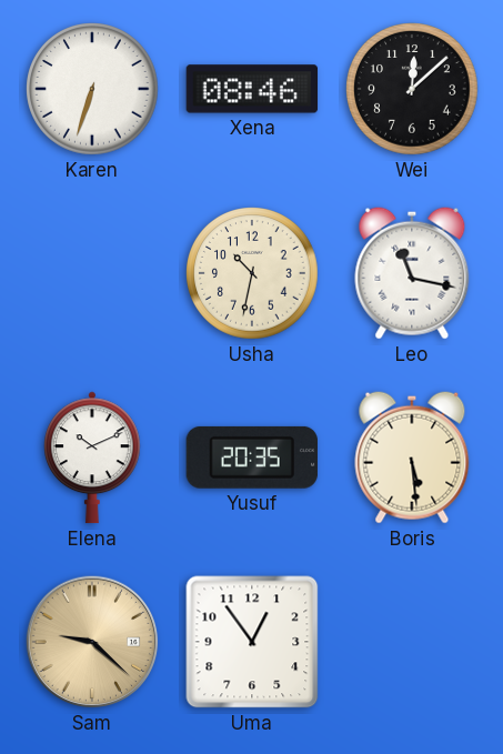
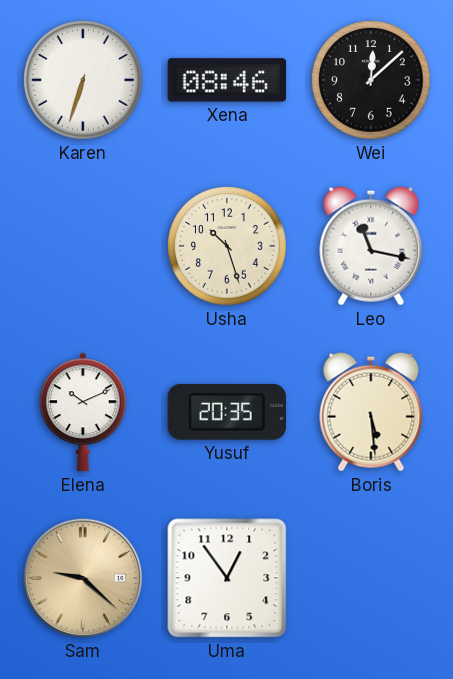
Usha: 10:32 -> 10:27
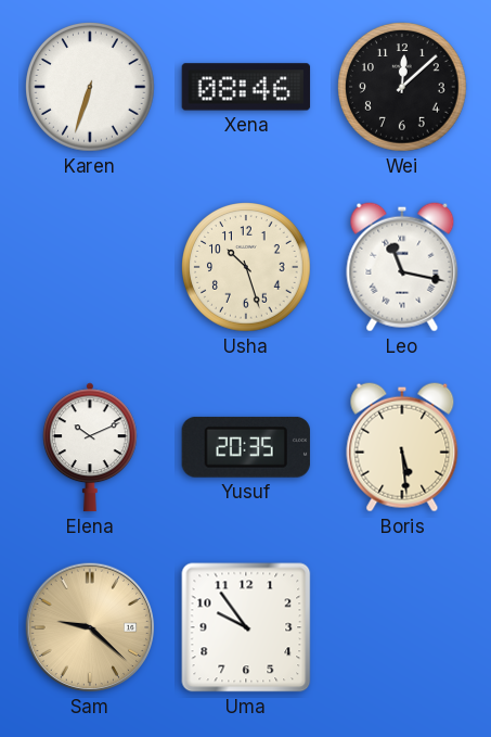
Uma: 12:54 -> 9:54
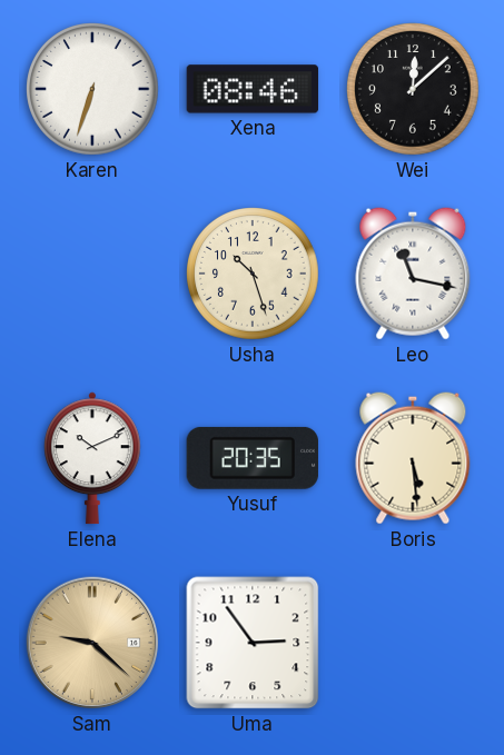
Uma: 9:54 -> 2:54
